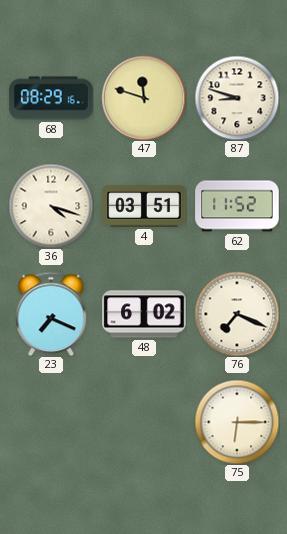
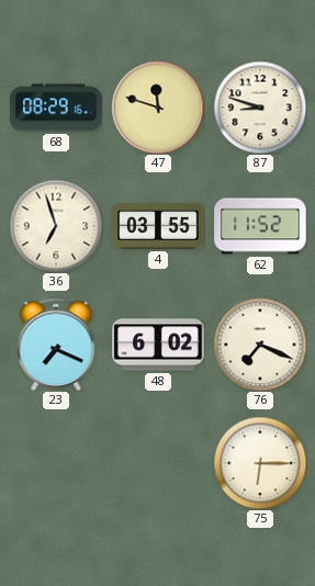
36: 4:18 -> 6:57
4: 03:51 -> 03:55
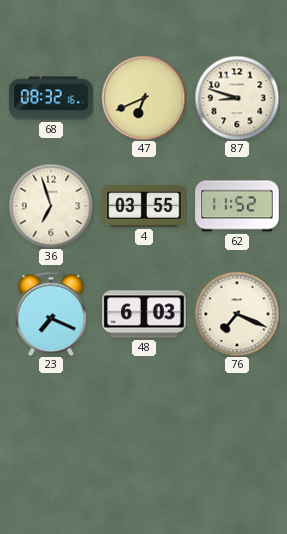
68: 08:29 -> 08:32
47: 11:48 -> 6:41
48: 6:02 -> 6:03
75: 6:15 -> none
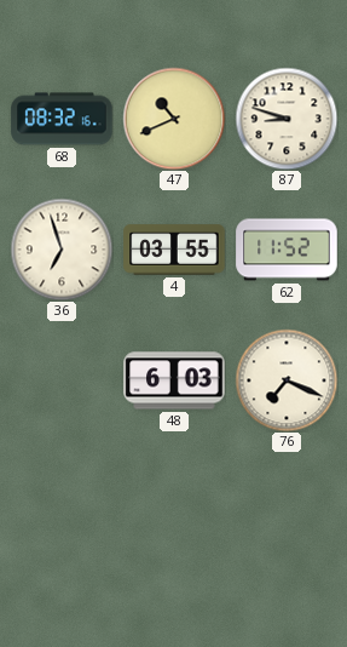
47: 6:41 -> 10:41
23: 7:19 -> none
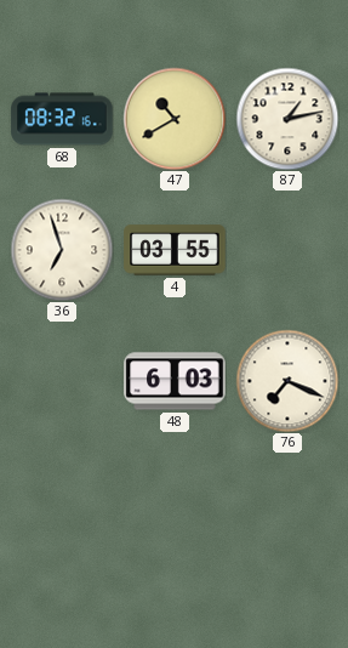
47: 10:41 -> 10:40
87: 8:48 -> 1:13
62: 11:52 -> none
